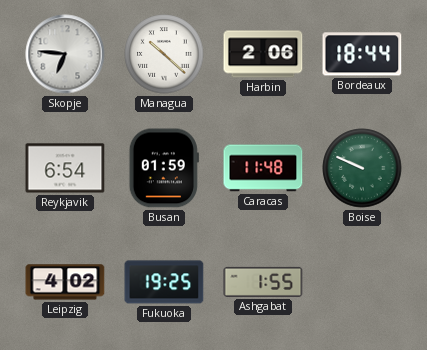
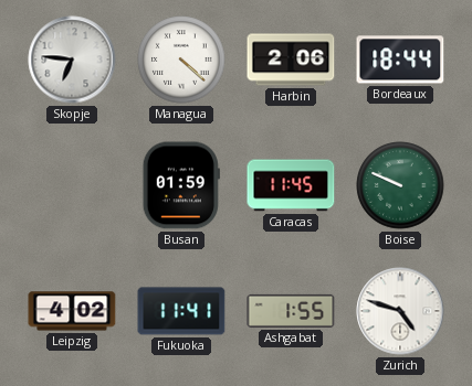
Managua: 10:22 -> 4:22
Reykjavik: 6:54 -> none
Caracas: 11:48 -> 11:45
Fukuoka: 19:25 -> 11:41
Zurich: none -> 4:48
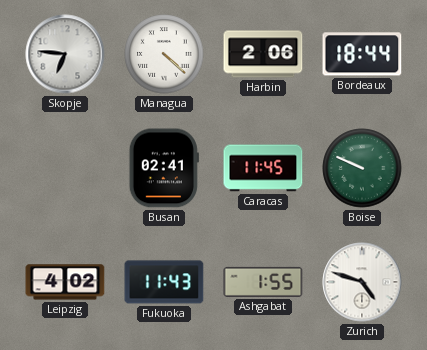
Busan: 01:59 -> 02:41
Fukuoka: 11:41 -> 11:43
